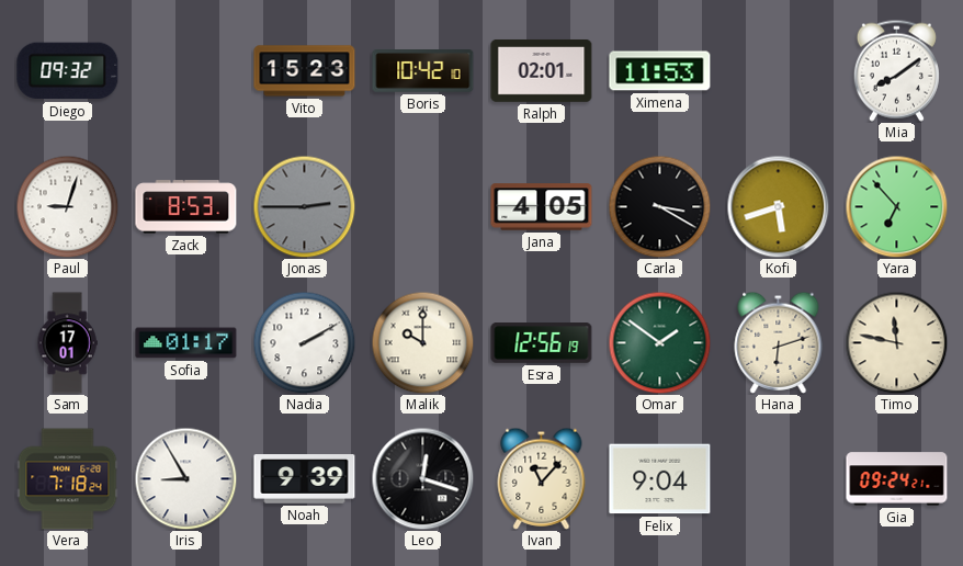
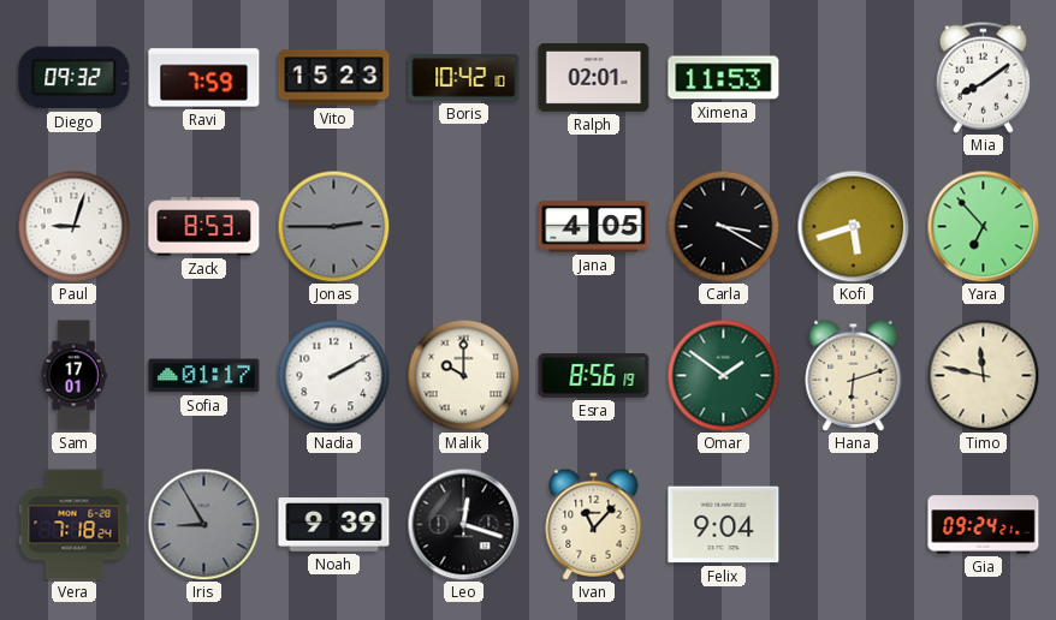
Ravi: none -> 7:59
Esra: 12:56 -> 8:56
Iris dial: white -> grey
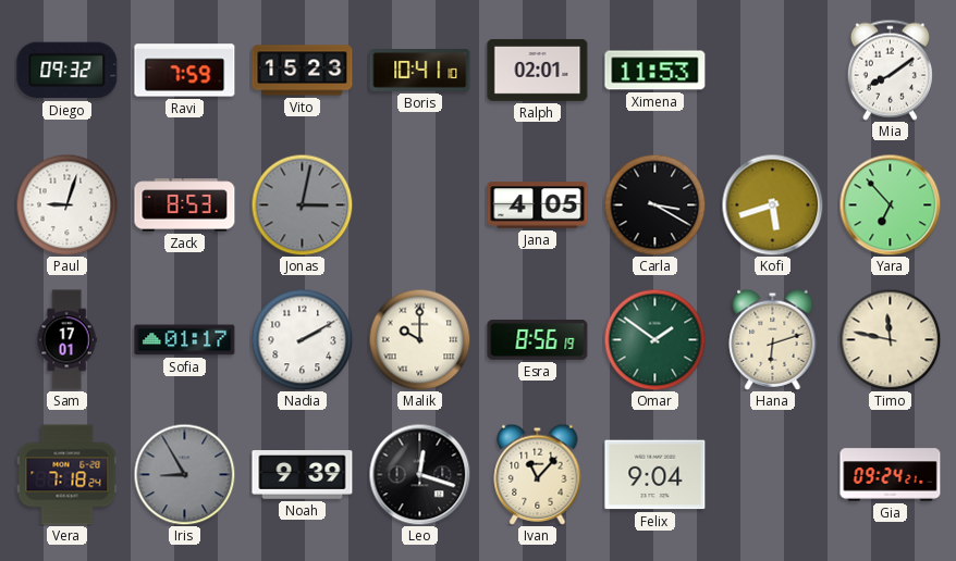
Boris: 10:42 -> 10:41
Jonas: 2:45 -> 3:02
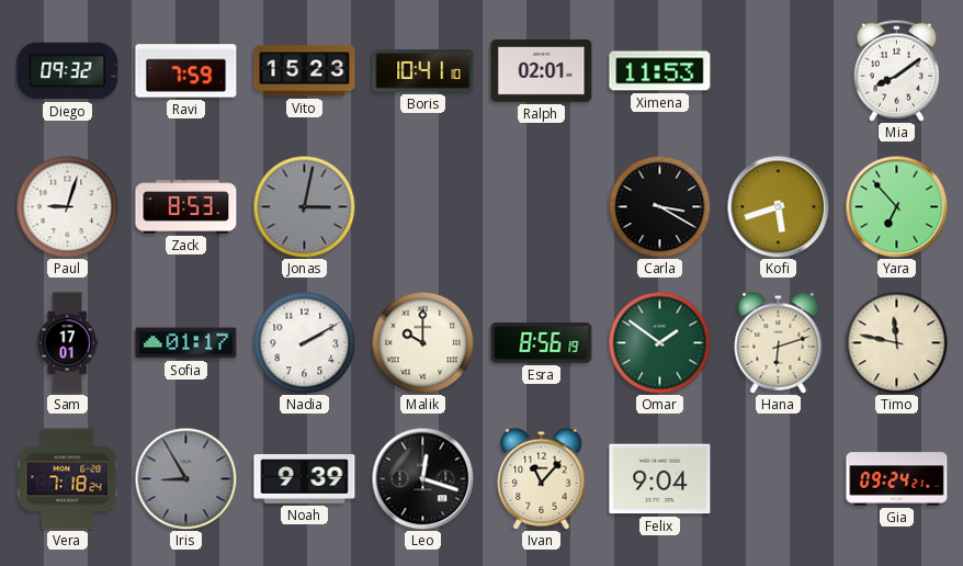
Jana: 4:05 -> none
